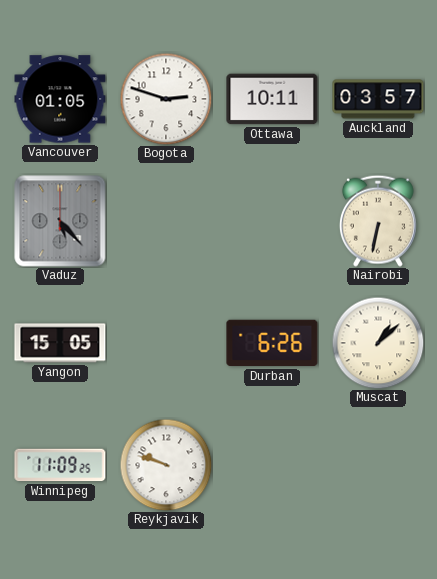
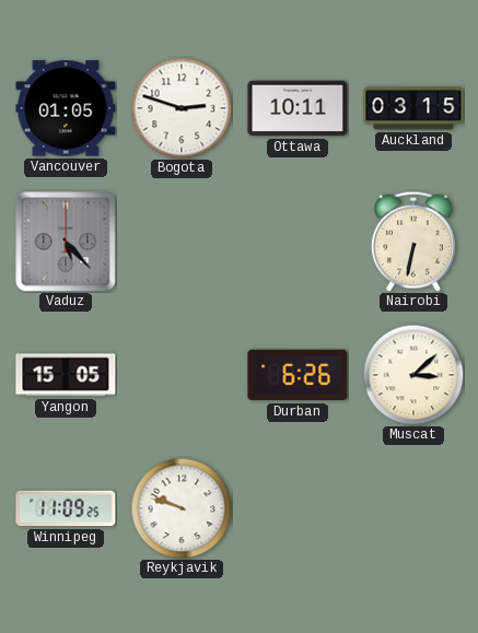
Auckland: 03:57 -> 03:15
Muscat: 1:08 -> 3:08
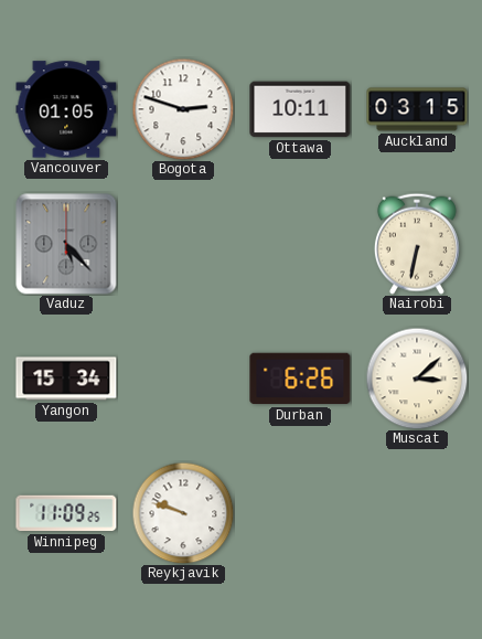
Yangon: 15:05 -> 15:34
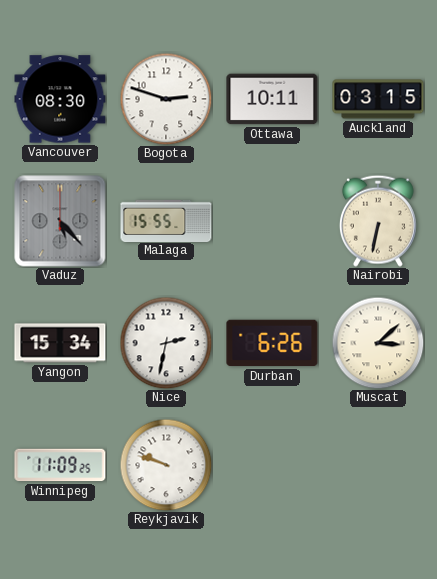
Vancouver: 01:05 -> 08:30
Malaga: none -> 15:55
Nice: none -> 2:32
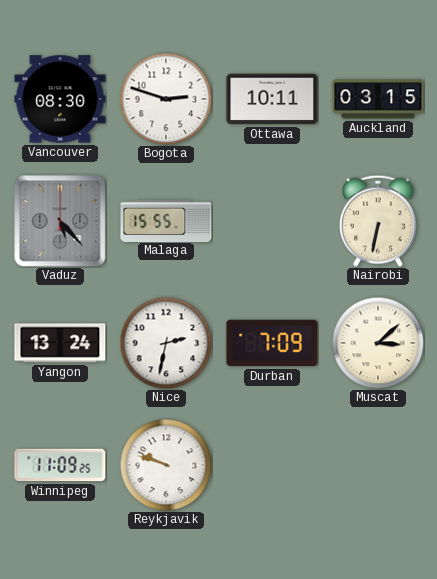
Yangon: 15:34 -> 13:24
Durban: 6:26 -> 7:09
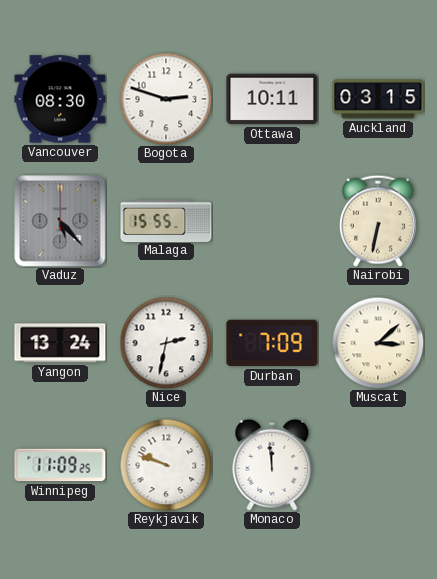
Monaco: none -> 11:59
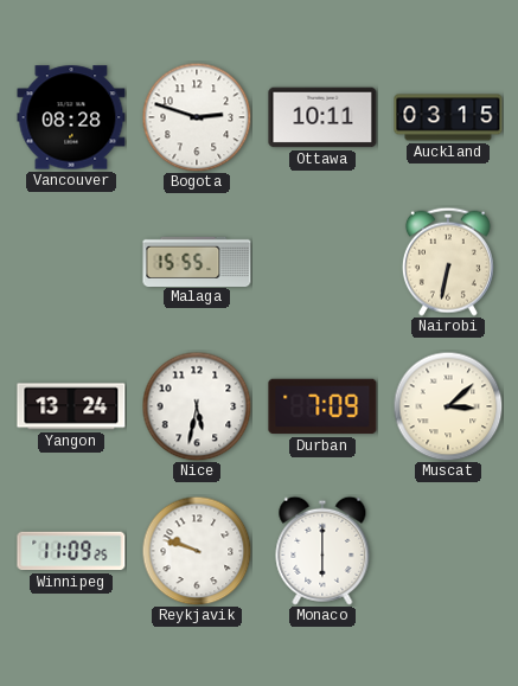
Vancouver: 08:30 -> 08:28
Vaduz: 5:23 -> none
Nice: 2:32 -> 5:32
Monaco: 11:59 -> 6:00
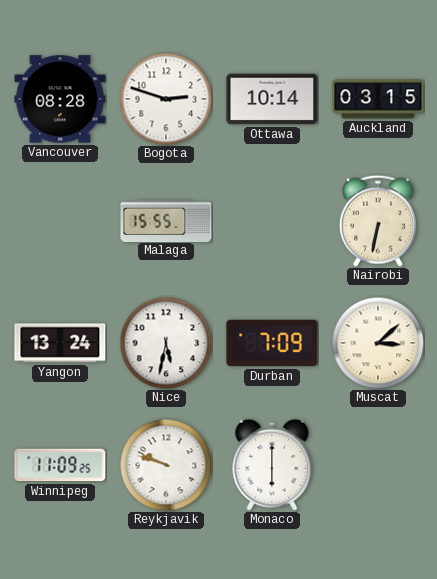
Ottawa: 10:11 -> 10:14
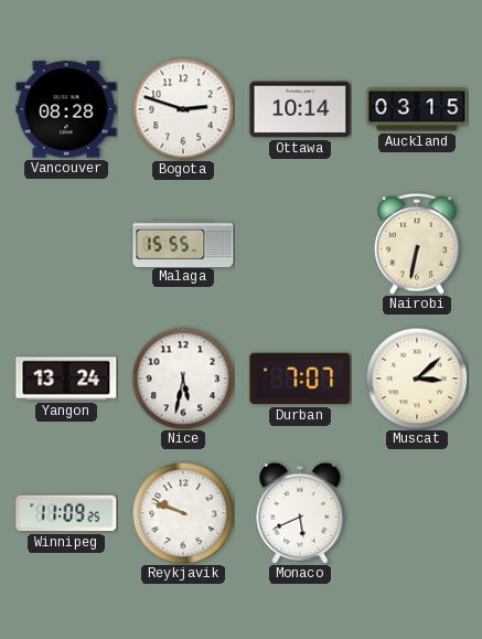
Durban: 7:09 -> 7:07
Monaco: 6:00 -> 5:41
